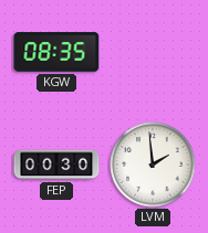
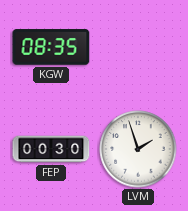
LVM: 1:59 -> 1:57
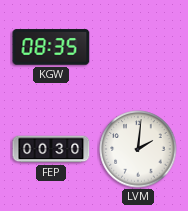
LVM: 1:57 -> 2:01
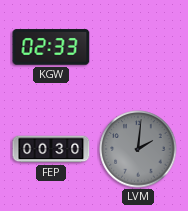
KGW: 08:35 -> 02:33
LVM dial: white -> grey
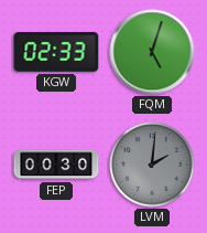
FQM: none -> 5:03
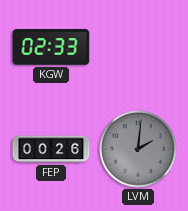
FQM: 5:03 -> none
FEP: 00:30 -> 00:26
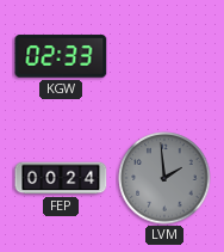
FEP: 00:26 -> 00:24
LVM: 2:01 -> 1:59
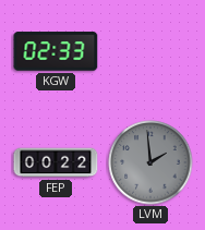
FEP: 00:24 -> 00:22
